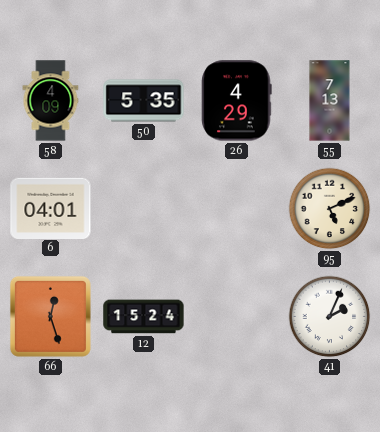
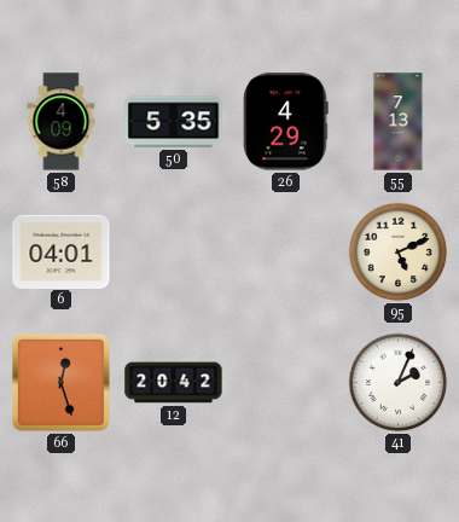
12: 15:24 -> 20:42
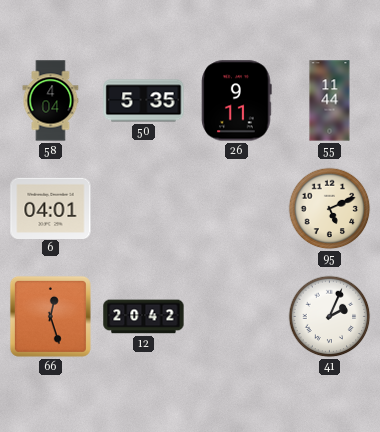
58: 4:09 -> 4:04
26: 4:29 -> 9:11
55: 7:13 -> 11:44
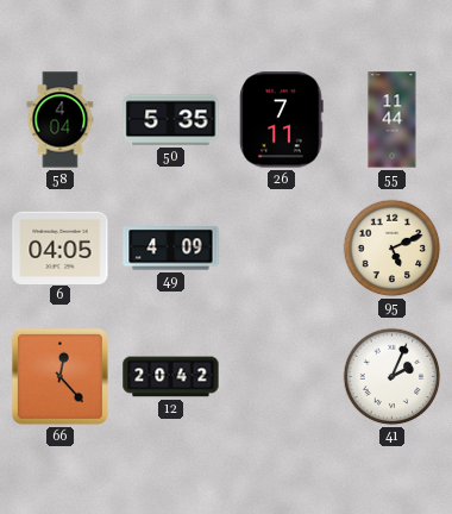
26: 9:11 -> 7:11
6: 04:01 -> 04:05
49: none -> 4:09
66: 12:27 -> 12:23
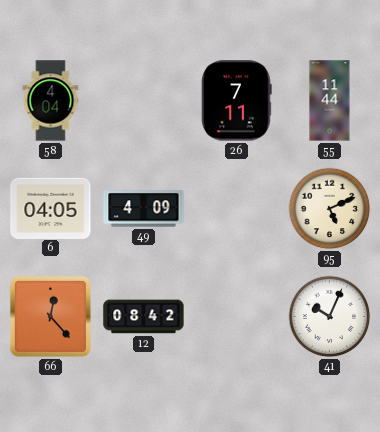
50: 5:35 -> none
12: 20:42 -> 08:42
41: 2:04 -> 10:04
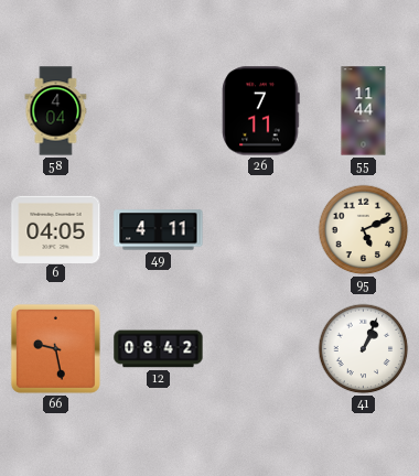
49: 4:09 -> 4:11
66: 12:23 -> 9:28
41: 10:04 -> 1:04
